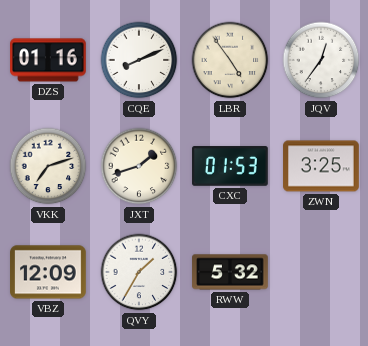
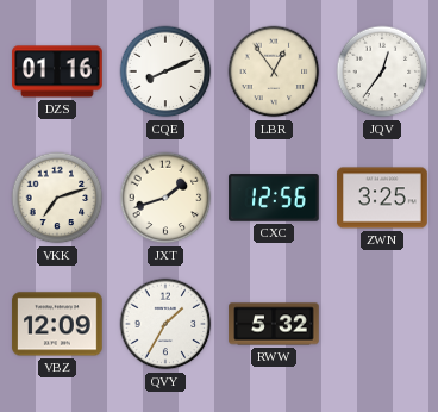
LBR: 4:54 -> 12:54
CXC: 01:53 -> 12:56
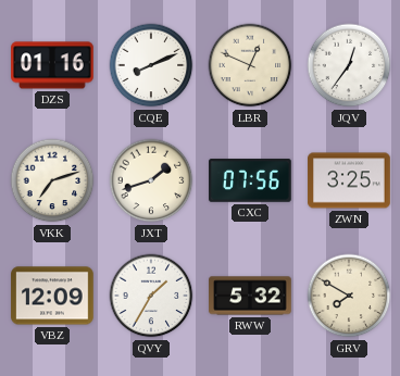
LBR: 12:54 -> 12:49
CXC: 12:56 -> 07:56
GRV: none -> 7:50
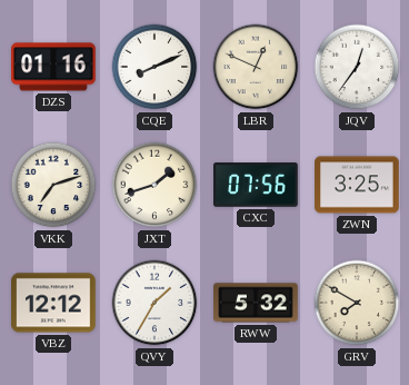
VBZ: 12:09 -> 12:12
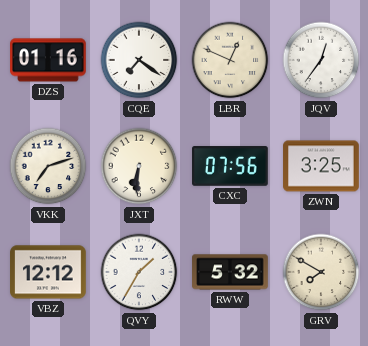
CQE: 8:11 -> 7:21
JXT: 1:42 -> 6:31
